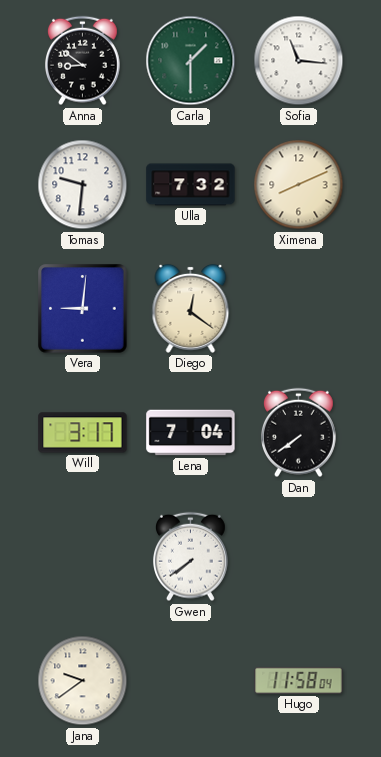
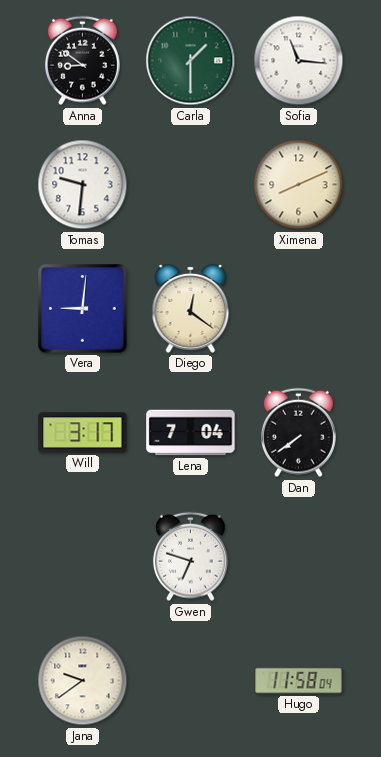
Ulla: 7:32 -> none
Gwen: 7:39 -> 6:48
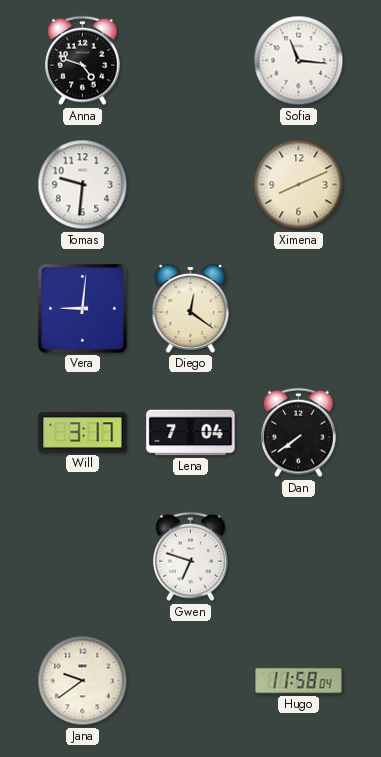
Anna: 8:51 -> 4:48
Carla: 1:30 -> none
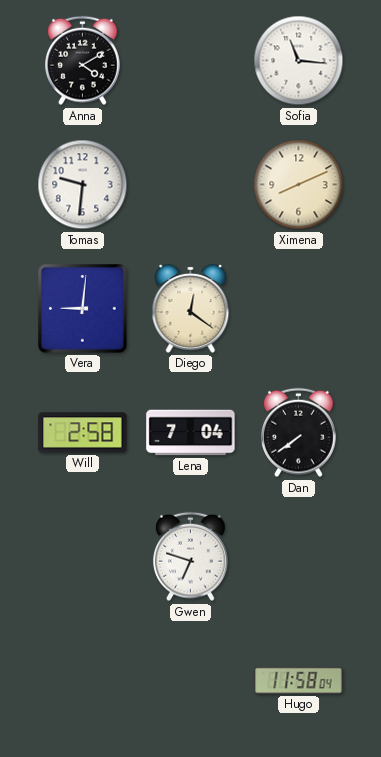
Anna: 4:48 -> 4:10
Will: 3:17 -> 2:58
Jana: 9:39 -> none
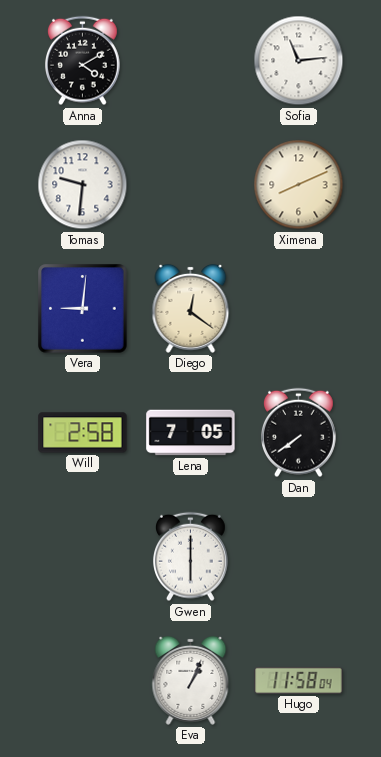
Sofia: 11:16 -> 11:14
Lena: 7:04 -> 7:05
Gwen: 6:48 -> 6:00
Eva: none -> 1:04
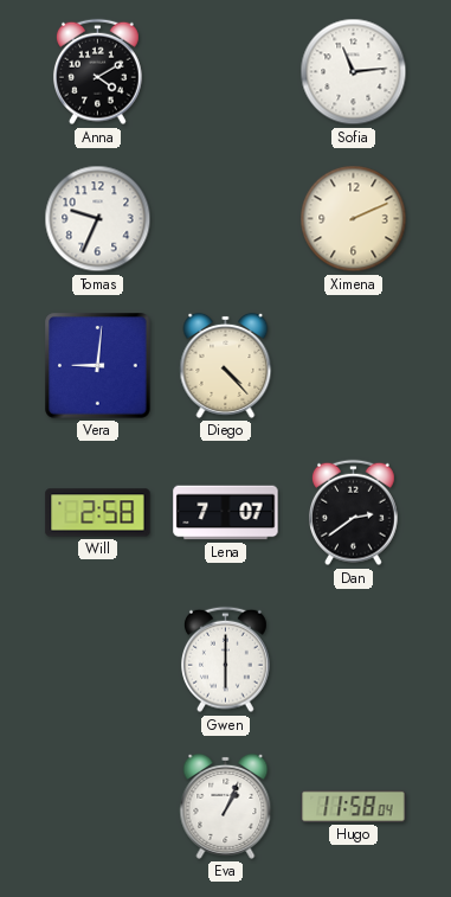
Tomas: 9:31 -> 9:34
Ximena: 8:11 -> 2:11
Diego: 12:21 -> 4:23
Lena: 7:05 -> 7:07
Dan: 7:39 -> 2:39
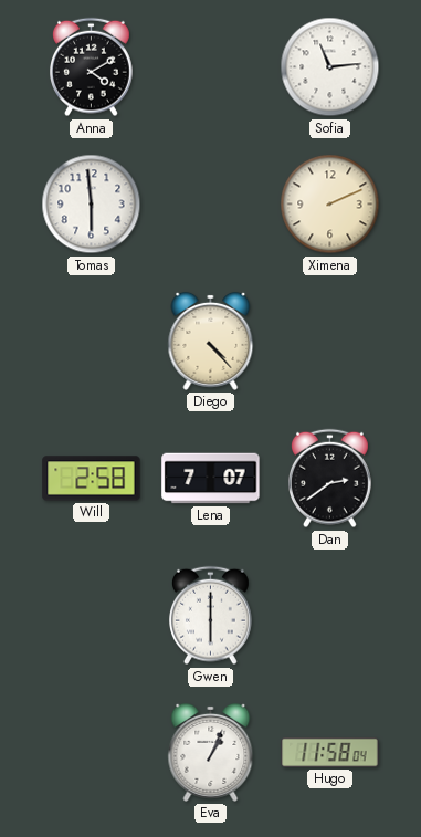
Tomas: 9:34 -> 5:59
Vera: 9:01 -> none
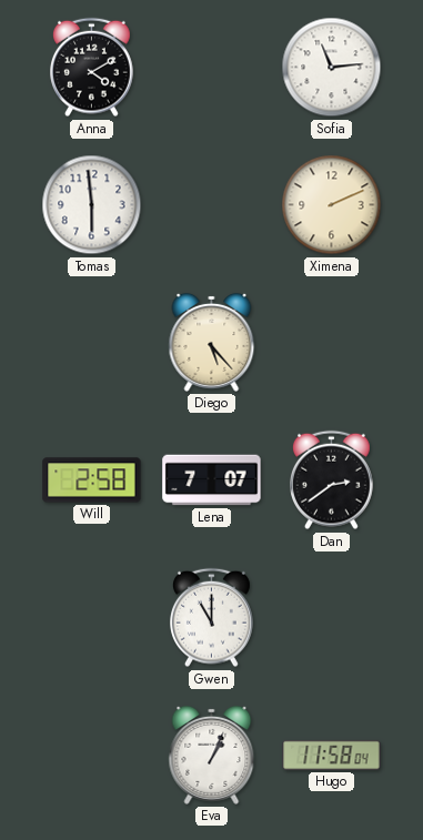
Diego: 4:23 -> 5:23
Gwen: 6:00 -> 11:00
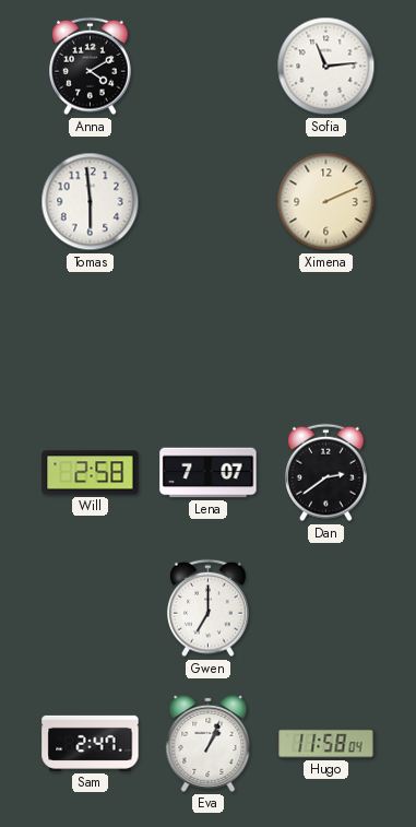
Diego: 5:23 -> none
Gwen: 11:00 -> 7:00
Sam: none -> 2:47
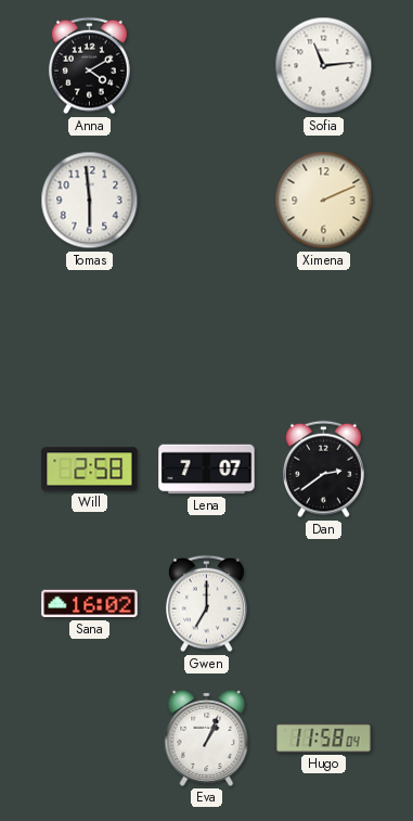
Sana: none -> 16:02
Sam: 2:47 -> none
